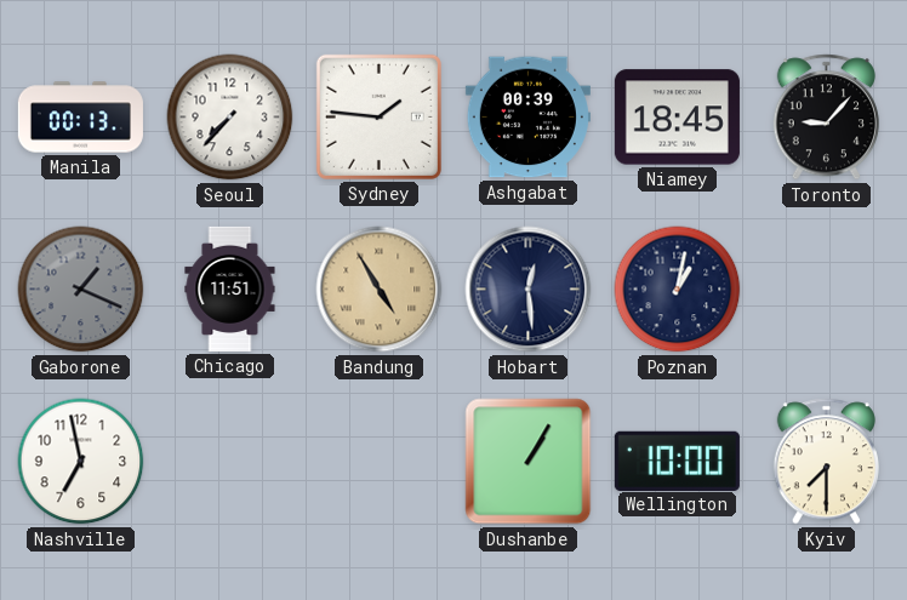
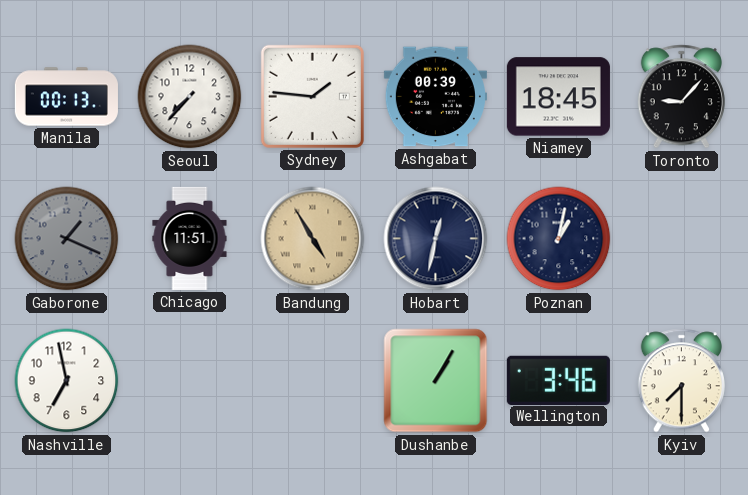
Hobart: 12:29 -> 12:32
Wellington: 10:00 -> 3:46
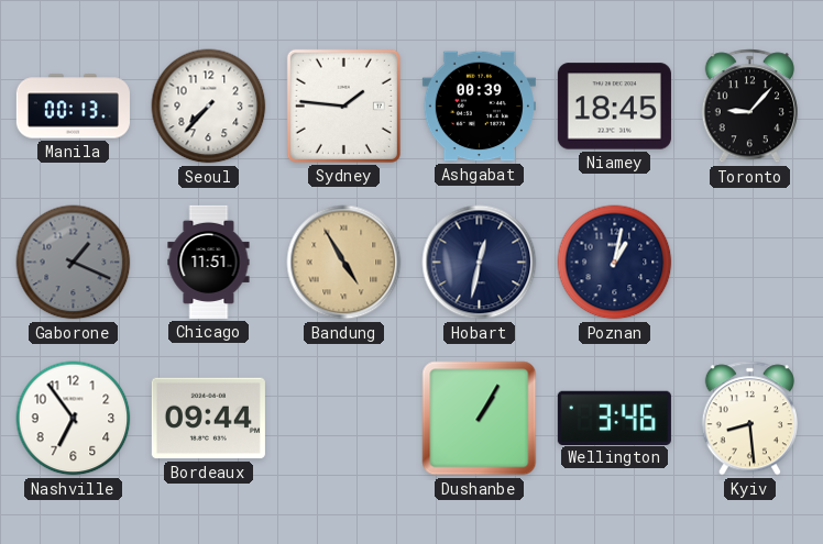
Nashville: 6:58 -> 6:54
Bordeaux: none -> 09:44
Kyiv: 7:30 -> 8:29
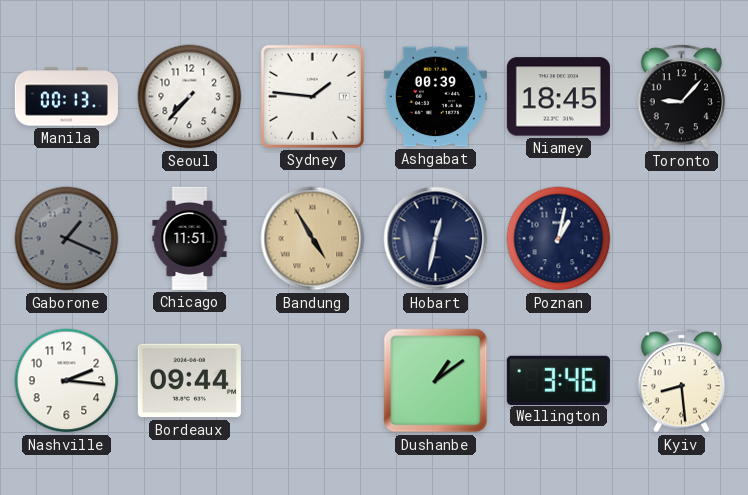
Nashville: 6:54 -> 2:16
Dushanbe: 1:05 -> 1:09
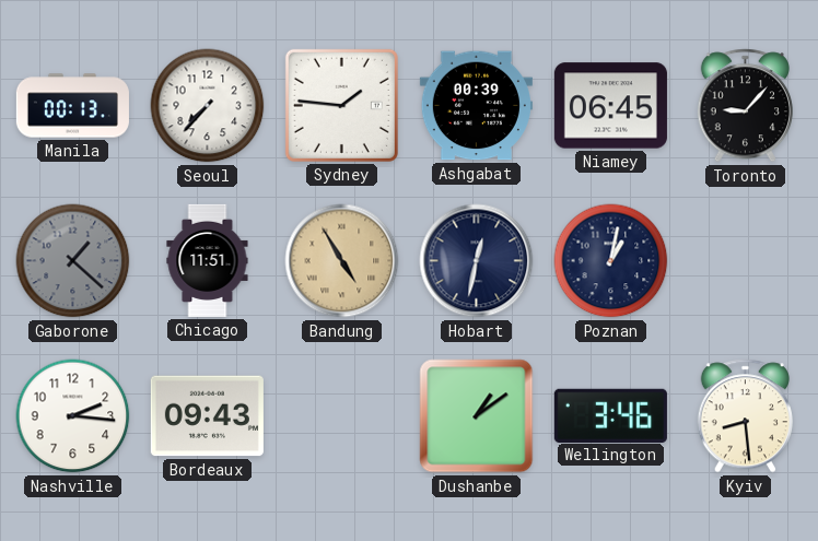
Niamey: 18:45 -> 06:45
Gaborone: 1:19 -> 1:22
Bordeaux: 09:44 -> 09:43
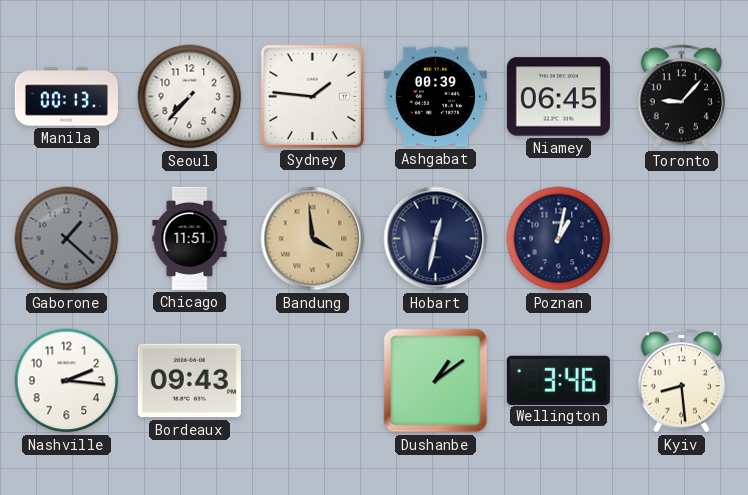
Bandung: 4:55 -> 3:59
